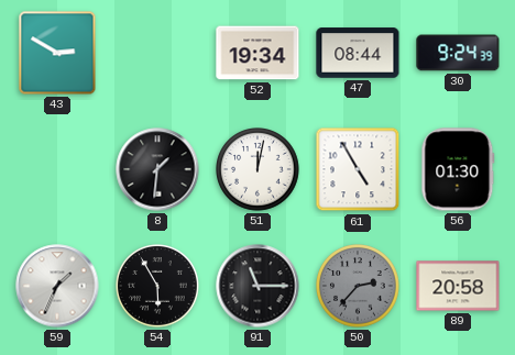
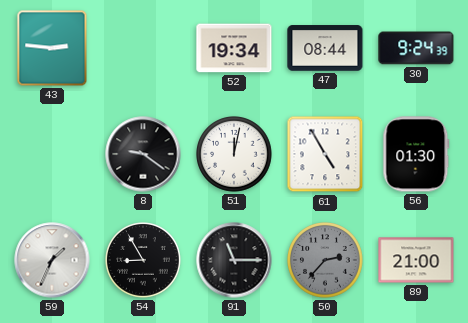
43: 2:50 -> 2:46
8: 1:31 -> 9:21
54: 5:55 -> 8:55
89: 20:58 -> 21:00
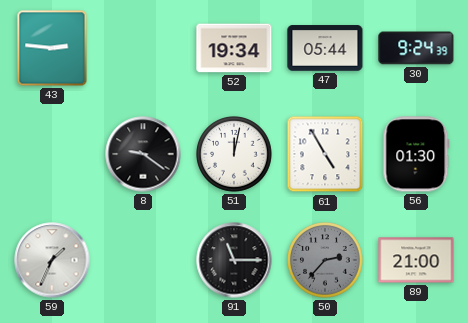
47: 08:44 -> 05:44
54: 8:55 -> none
